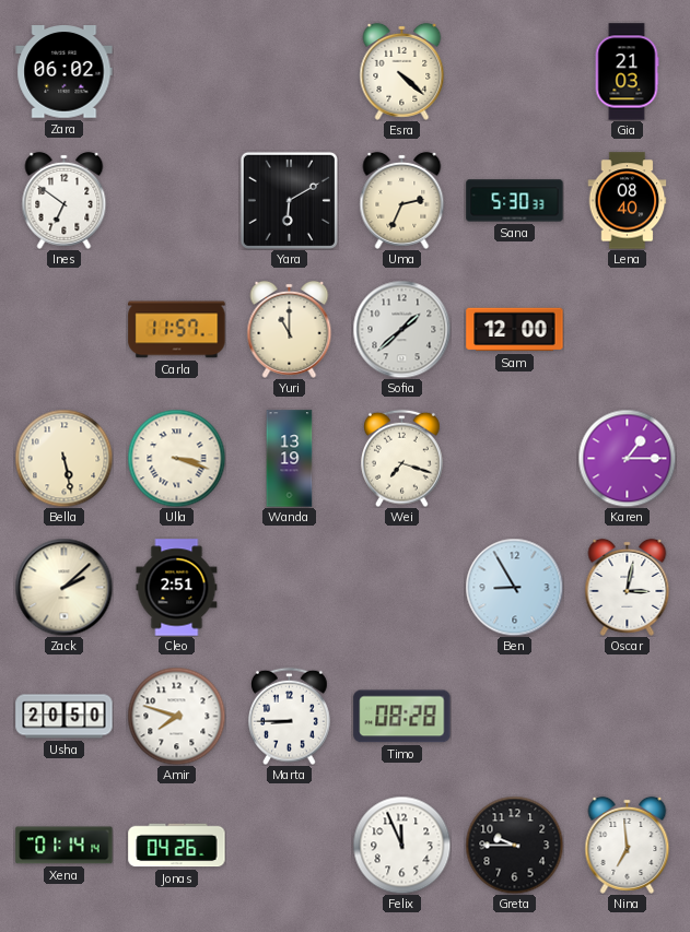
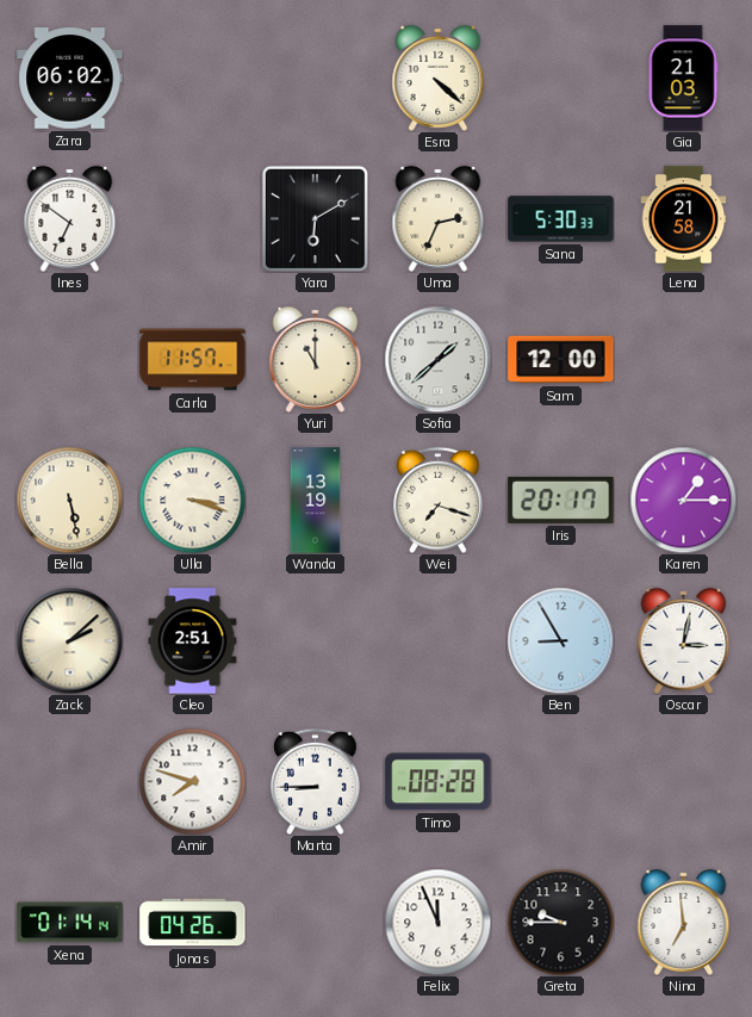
Lena: 08:40 -> 21:58
Iris: none -> 20:17
Usha: 20:50 -> none
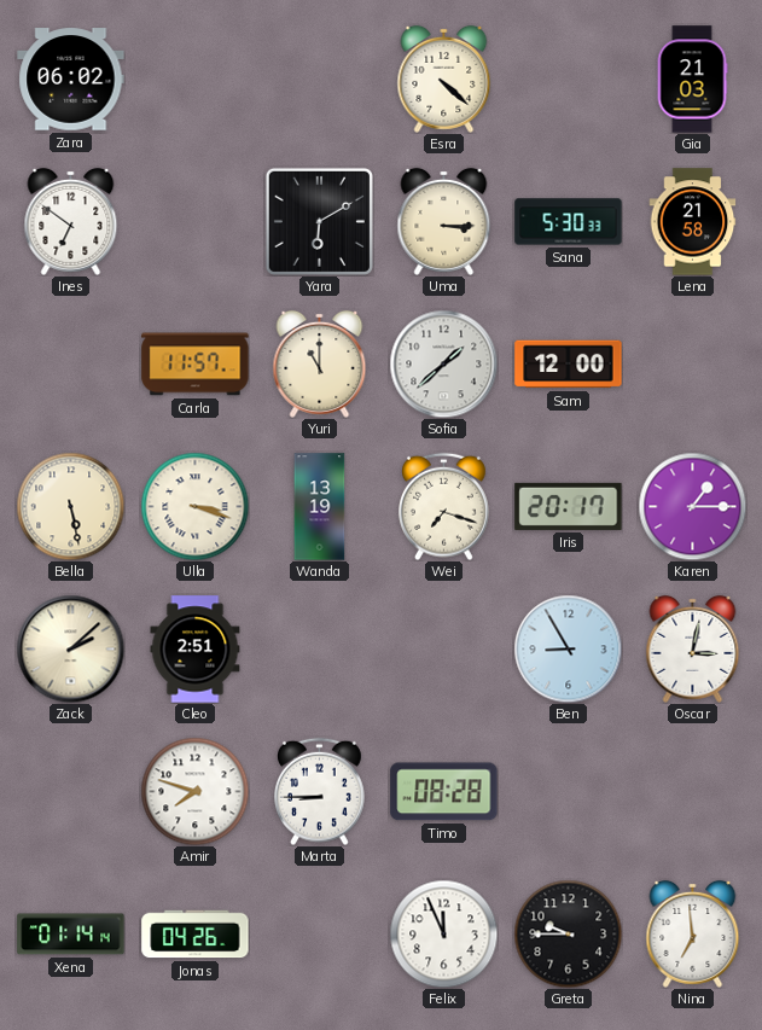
Uma: 2:34 -> 3:15
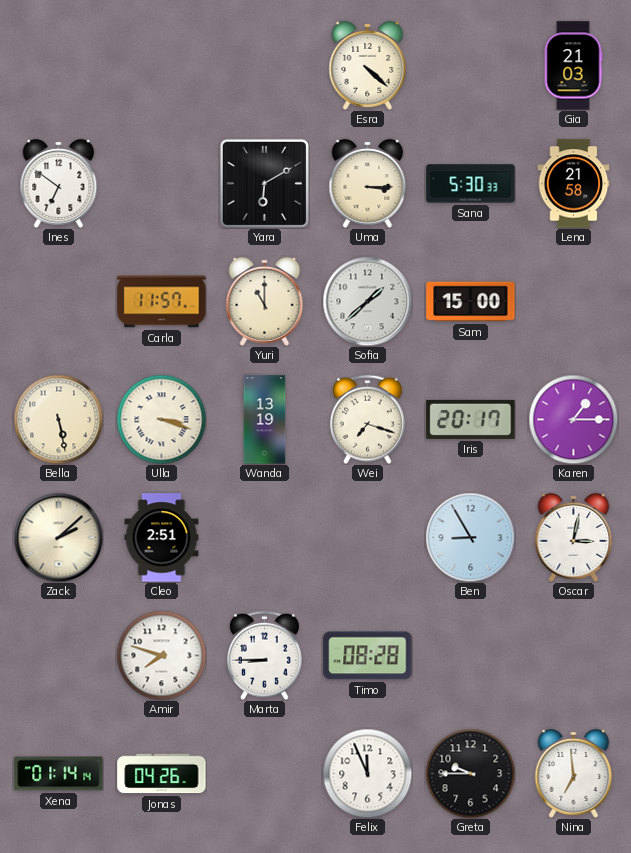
Zara: 06:02 -> none
Sam: 12:00 -> 15:00
